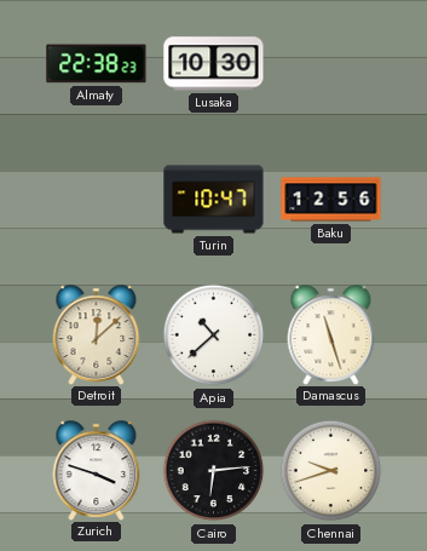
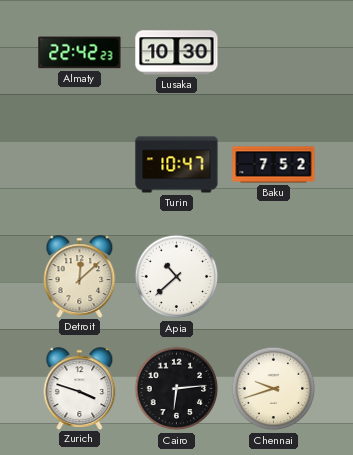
Almaty: 22:38 -> 22:42
Baku: 12:56 -> 7:52
Damascus: 11:27 -> none
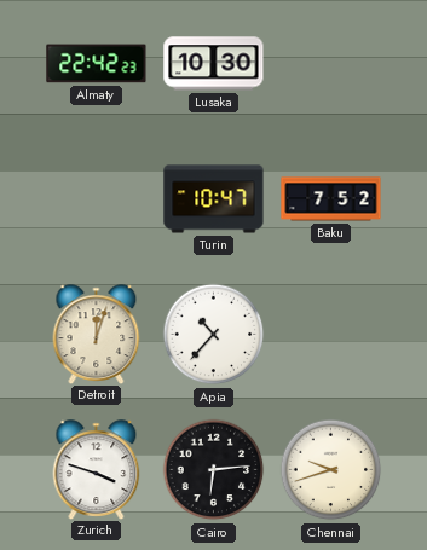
Detroit: 12:08 -> 12:03
Apia: 10:38 -> 10:37
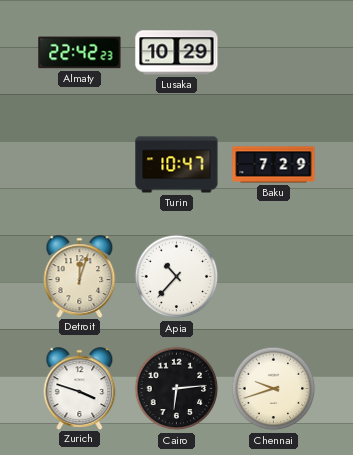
Lusaka: 10:30 -> 10:29
Baku: 7:52 -> 7:29
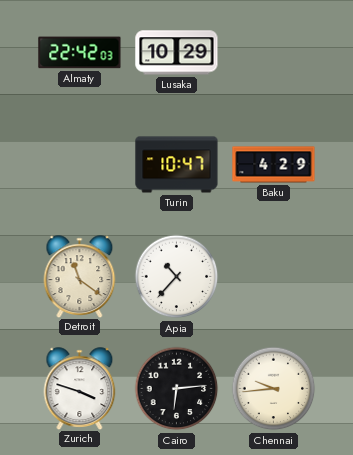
Almaty: 22:42:23 -> 22:42:03
Baku: 7:29 -> 4:29
Detroit: 12:03 -> 11:21
Chennai: 9:42 -> 9:44
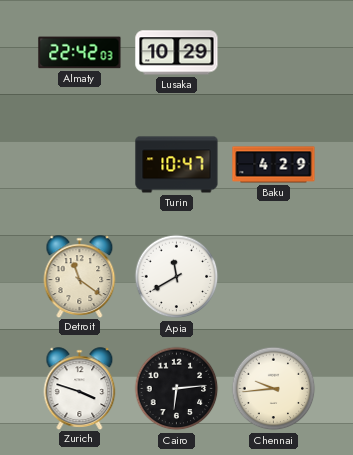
Apia: 10:37 -> 11:40
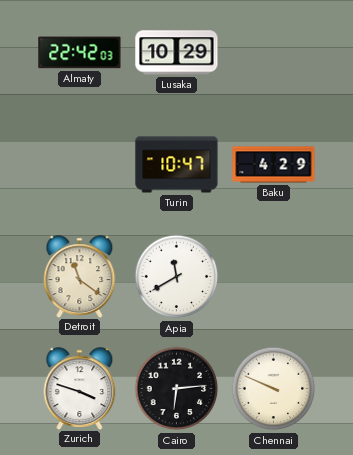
Chennai: 9:44 -> 9:49
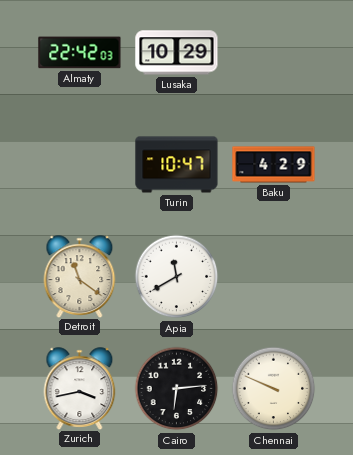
Zurich: 3:48 -> 3:43
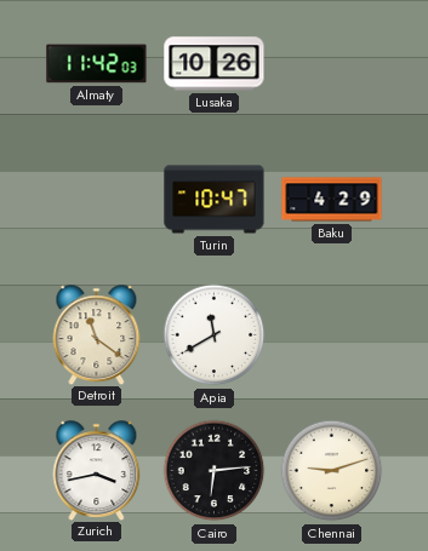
Almaty: 22:42 -> 11:42
Lusaka: 10:29 -> 10:26
Chennai: 9:49 -> 9:12
